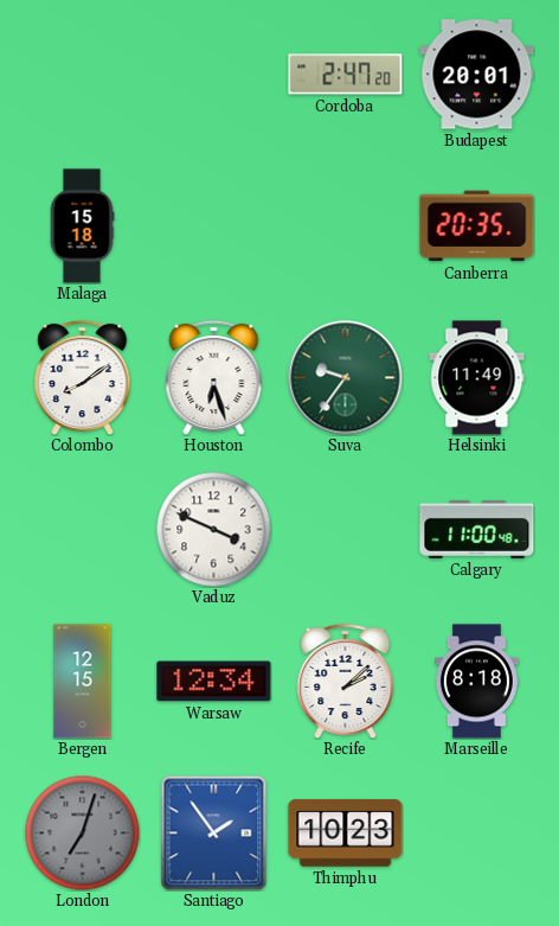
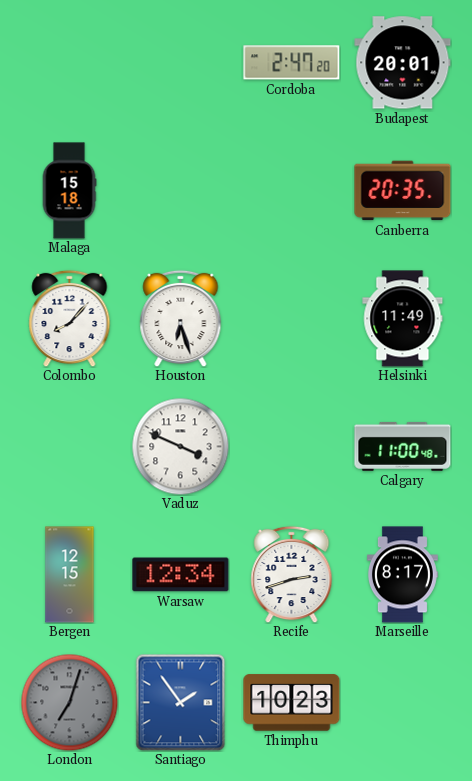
Colombo: 8:09 -> 8:07
Suva: 9:36 -> none
Recife: 2:08 -> 2:42
Marseille: 8:18 -> 8:17
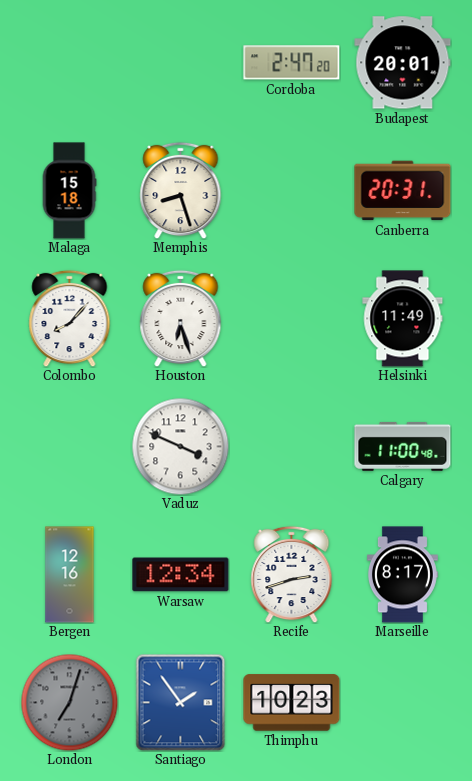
Memphis: none -> 8:27
Canberra: 20:35 -> 20:31
Bergen: 12:15 -> 12:16
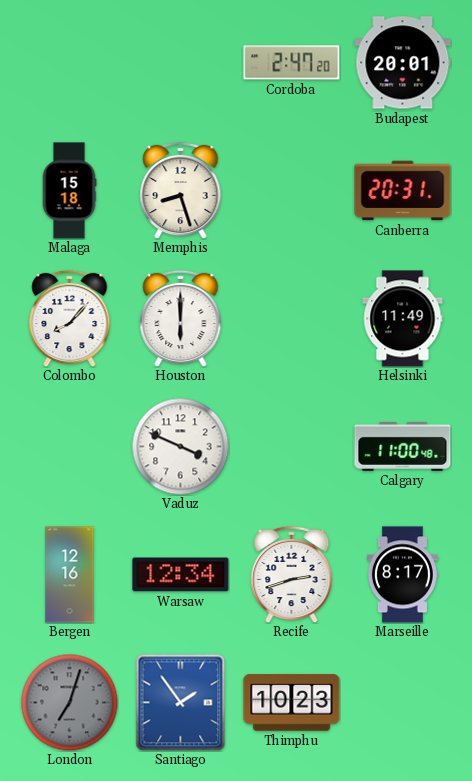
Houston: 6:27 -> 6:00
